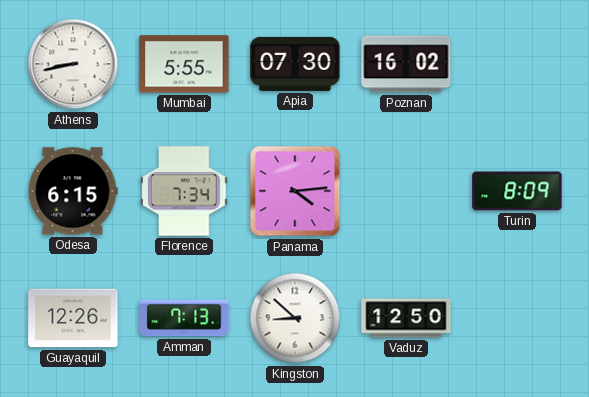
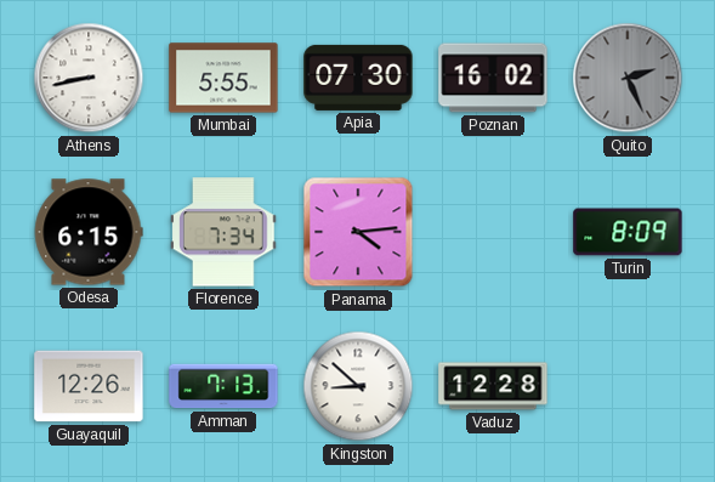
Quito: none -> 2:26
Vaduz: 12:50 -> 12:28
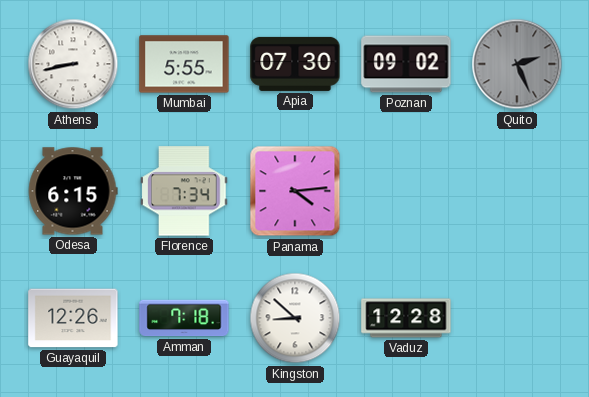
Poznan: 16:02 -> 09:02
Turin: 8:09 -> none
Amman: 7:13 -> 7:18
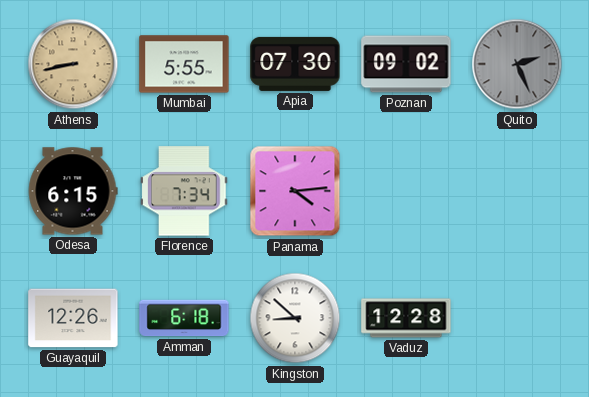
Athens dial: white -> champagne
Amman: 7:18 -> 6:18
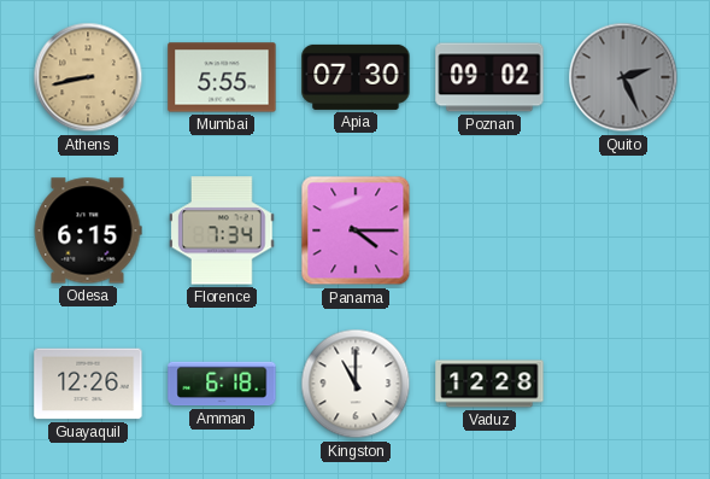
Panama: 4:14 -> 4:15
Kingston: 8:52 -> 11:00
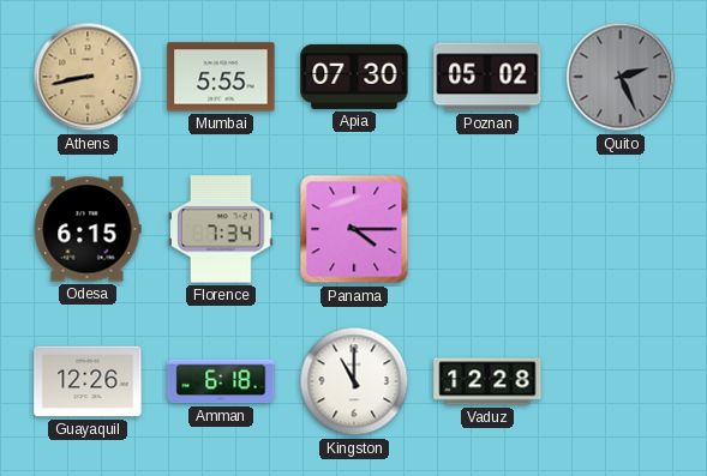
Poznan: 09:02 -> 05:02
